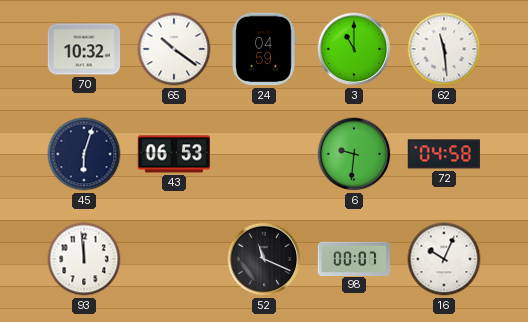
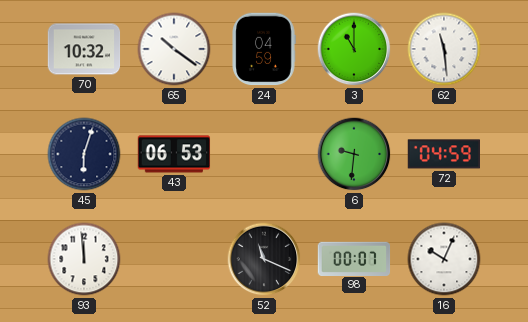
72: 04:58 -> 04:59
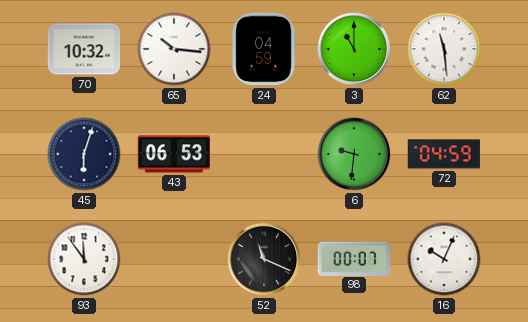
65: 10:21 -> 10:16
93: 11:59 -> 11:54
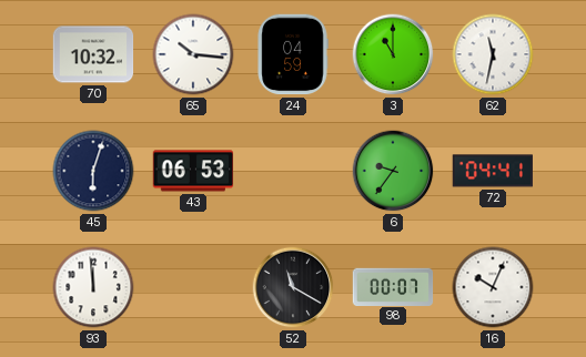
62: 11:29 -> 11:32
6: 9:31 -> 9:36
72: 04:59 -> 04:41
93: 11:54 -> 11:59
52: 11:19 -> 11:20
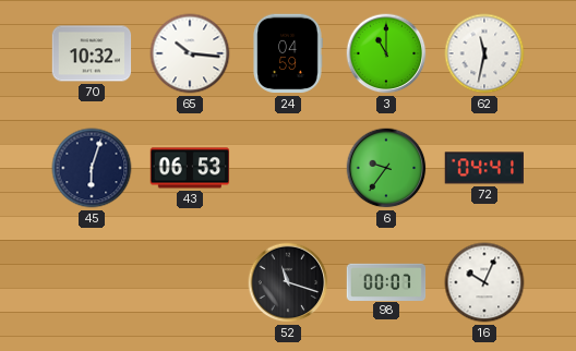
93: 11:59 -> none
52: 11:20 -> 11:18
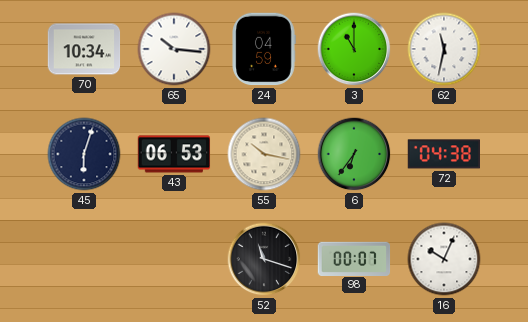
70: 10:32 -> 10:34
55: none -> 10:17
6: 9:36 -> 6:36
72: 04:41 -> 04:38
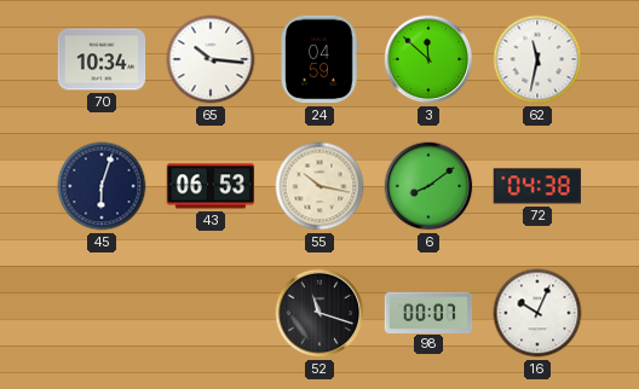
3: 11:00 -> 11:52
6: 6:36 -> 8:09
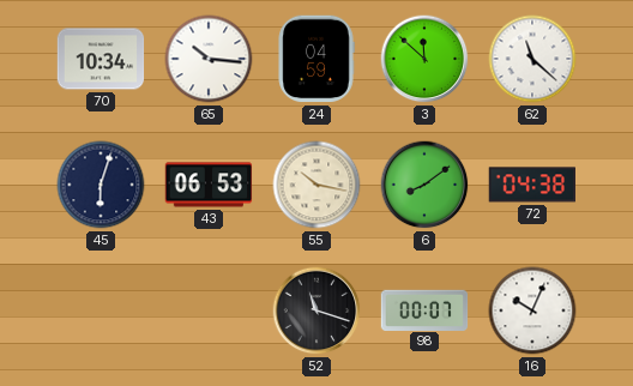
62: 11:32 -> 11:22
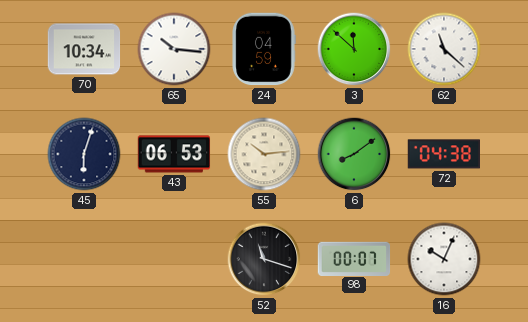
55: 10:17 -> 10:14
